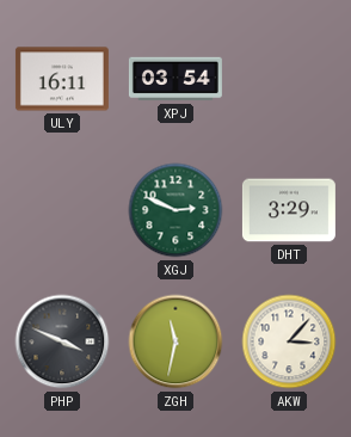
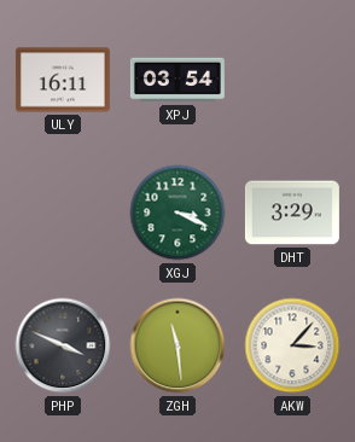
XGJ: 2:49 -> 3:19
ZGH: 11:32 -> 11:29
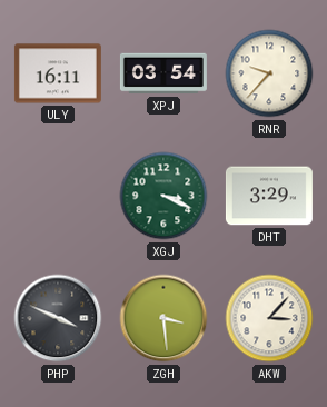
RNR: none -> 9:37
ZGH: 11:29 -> 3:29
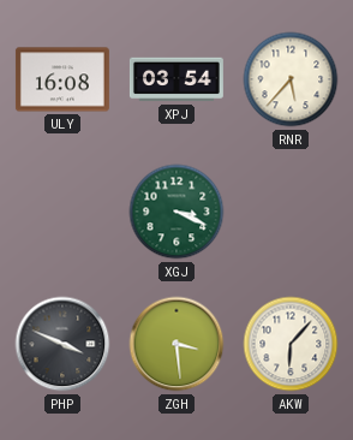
ULY: 16:11 -> 16:08
RNR: 9:37 -> 5:37
DHT: 3:29 -> none
AKW: 3:07 -> 6:07
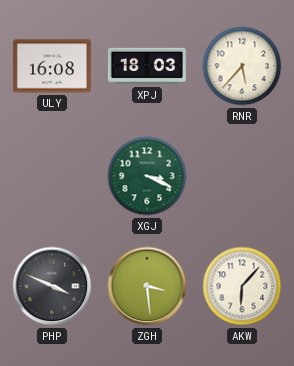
XPJ: 03:54 -> 18:03
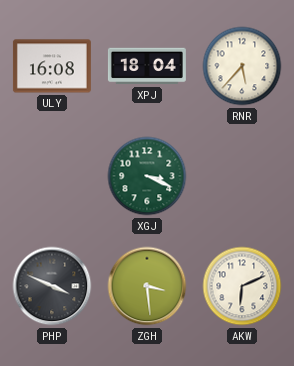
XPJ: 18:03 -> 18:04
AKW: 6:07 -> 6:11
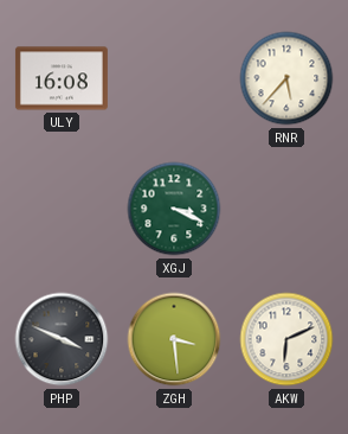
XPJ: 18:04 -> none
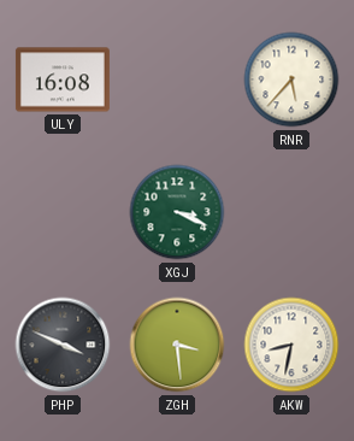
AKW: 6:11 -> 8:32
